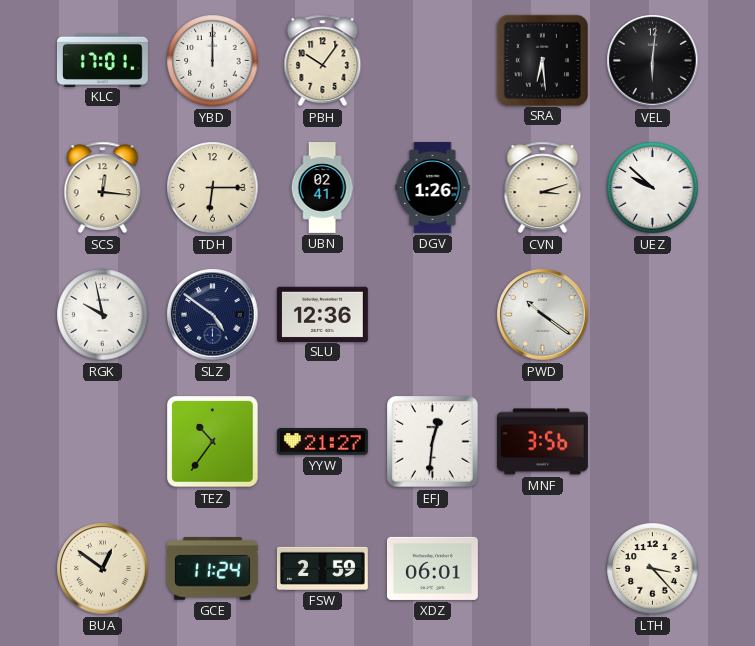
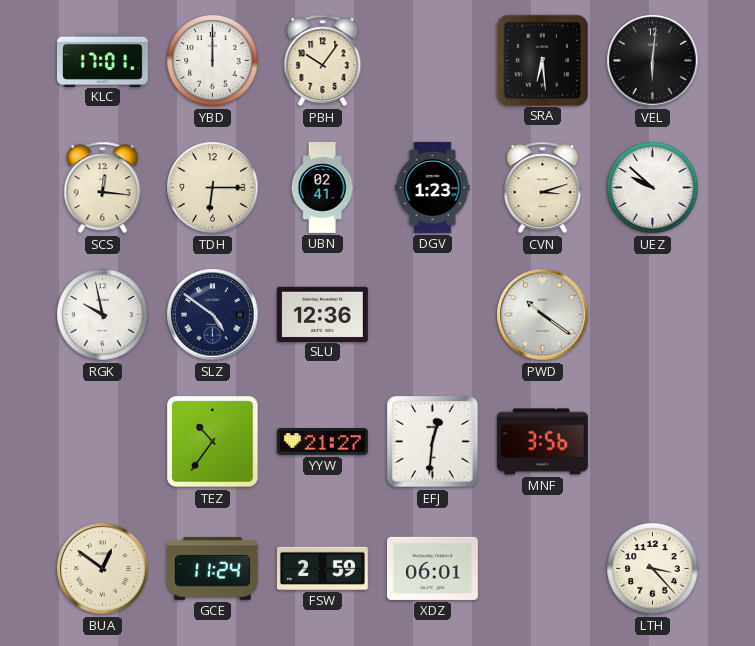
DGV: 1:26 -> 1:23
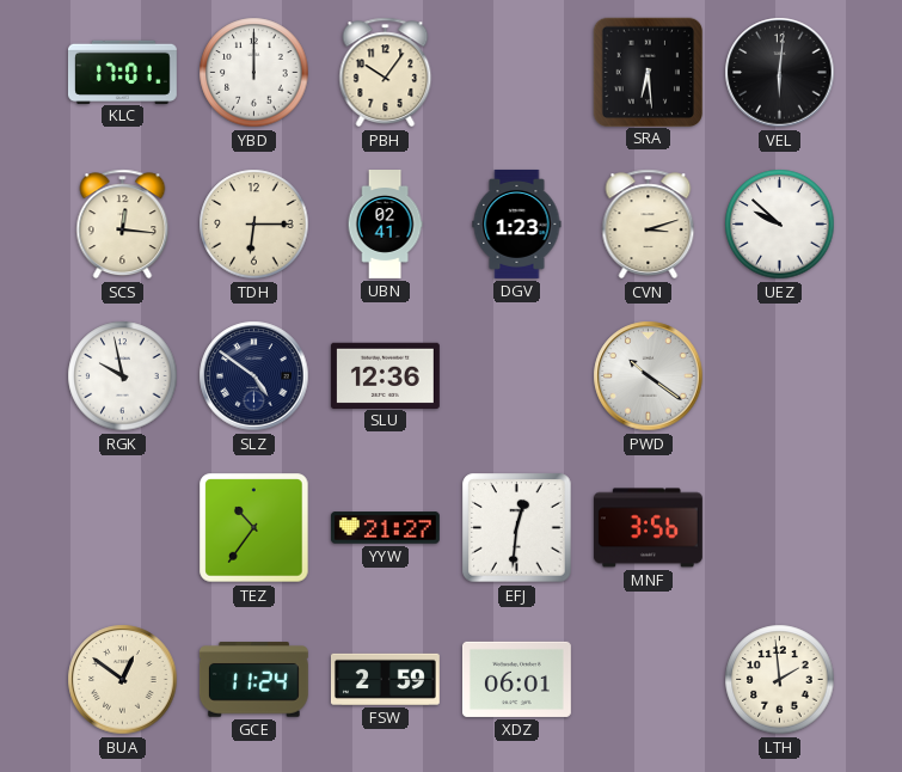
LTH: 3:23 -> 1:59
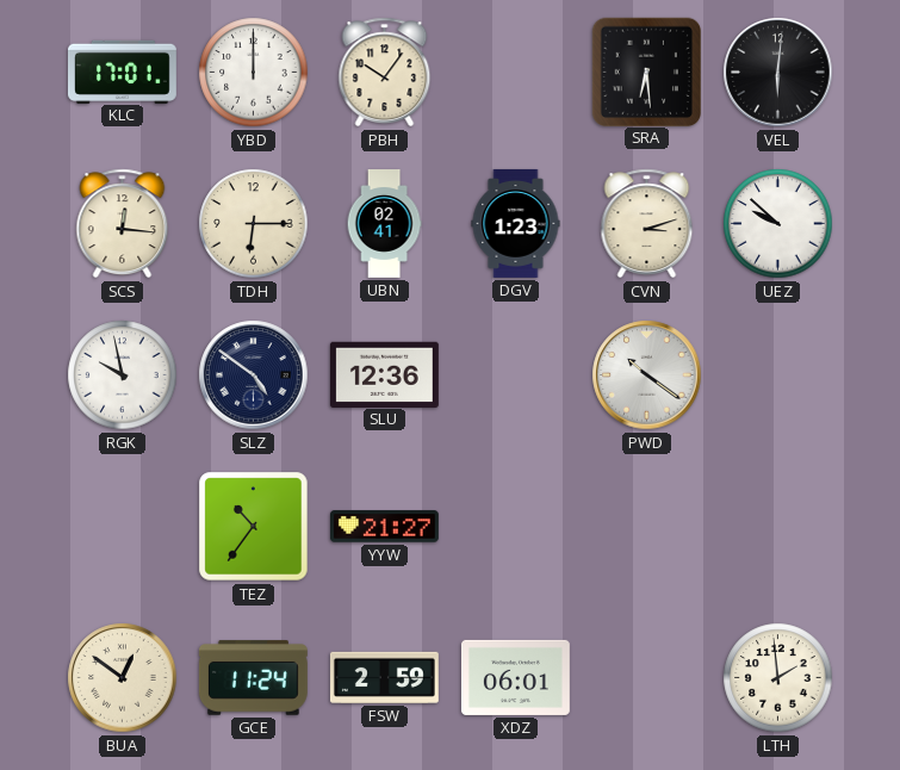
EFJ: 12:31 -> none
MNF: 3:56 -> none
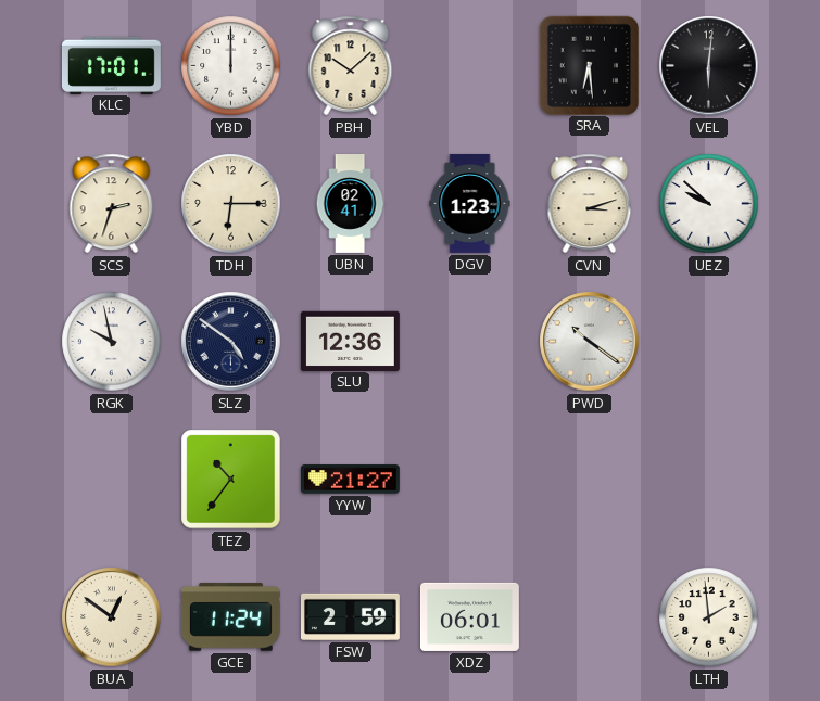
PBH: 10:06 -> 10:08
SCS: 12:16 -> 2:33
